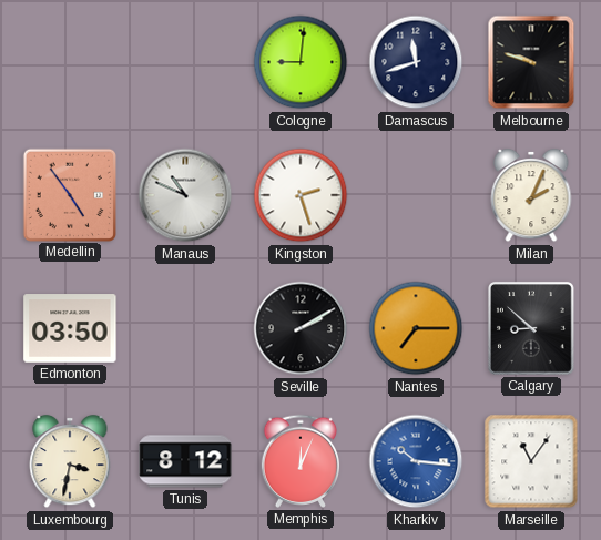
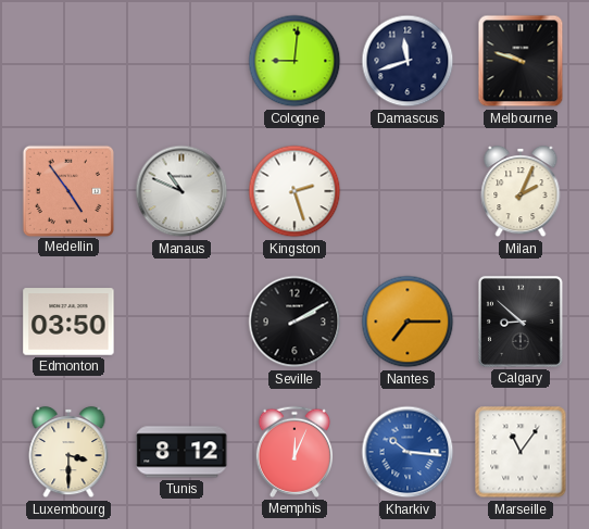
Luxembourg: 3:32 -> 3:30
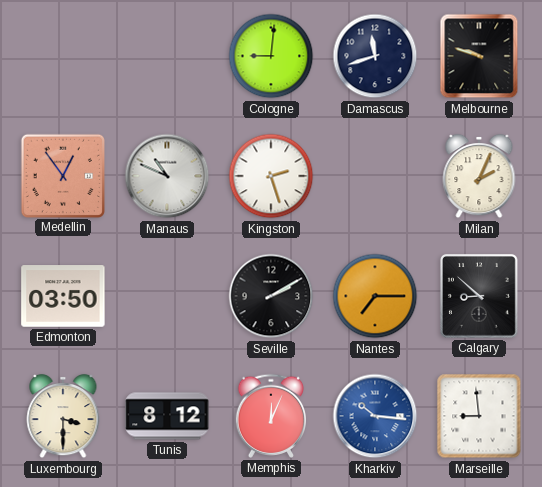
Medellin: 4:54 -> 12:54
Marseille: 11:06 -> 8:59
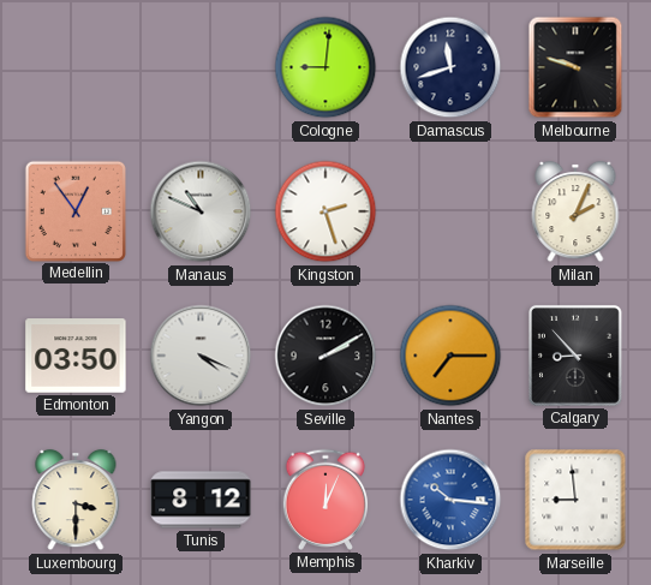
Yangon: none -> 4:19
Calgary: 8:52 -> 8:53
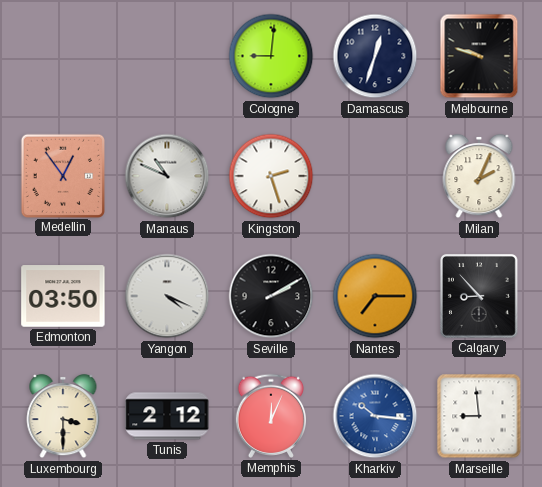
Damascus: 11:42 -> 12:33
Tunis: 8:12 -> 2:12
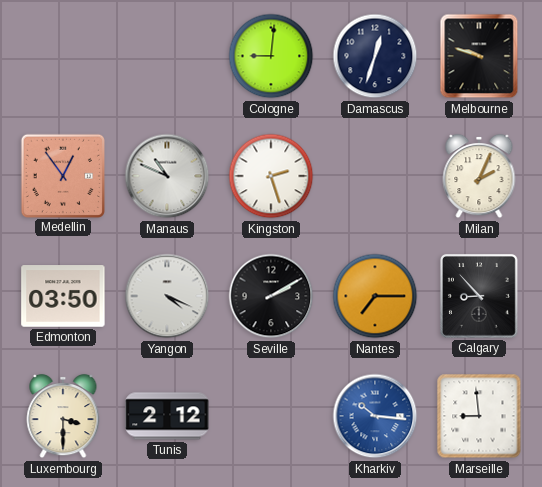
Memphis: 12:04 -> none
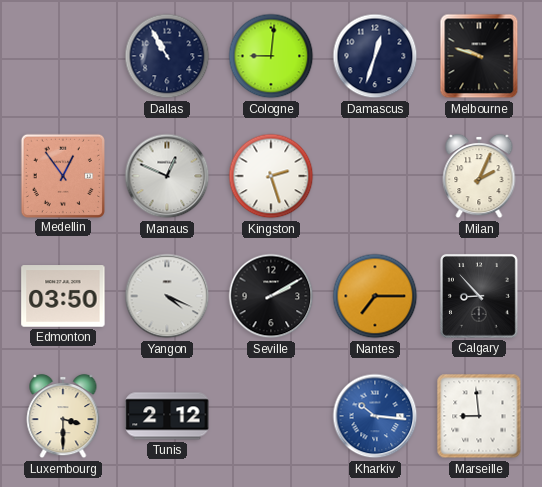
Dallas: none -> 10:55
Manaus: 10:49 -> 12:49
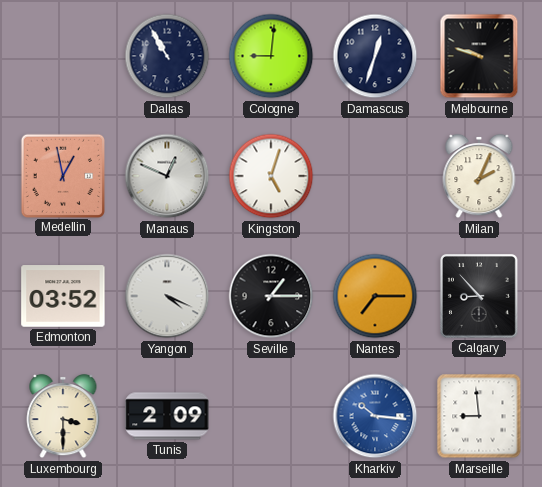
Medellin: 12:54 -> 12:58
Kingston: 2:27 -> 5:03
Edmonton: 03:50 -> 03:52
Seville: 2:10 -> 1:15
Tunis: 2:12 -> 2:09
